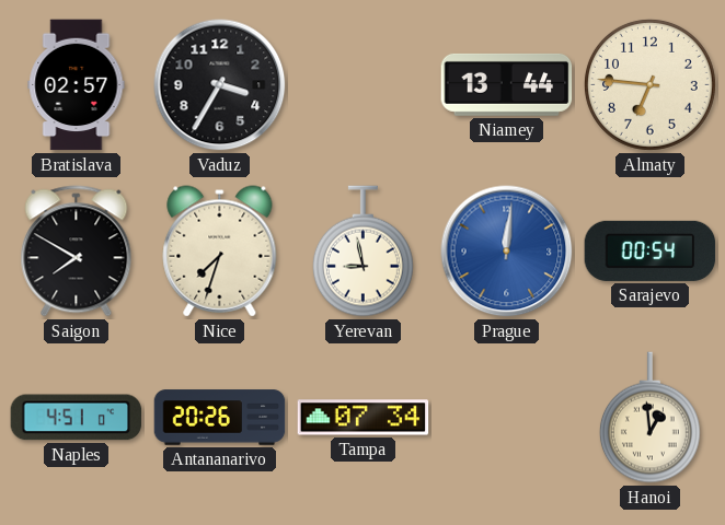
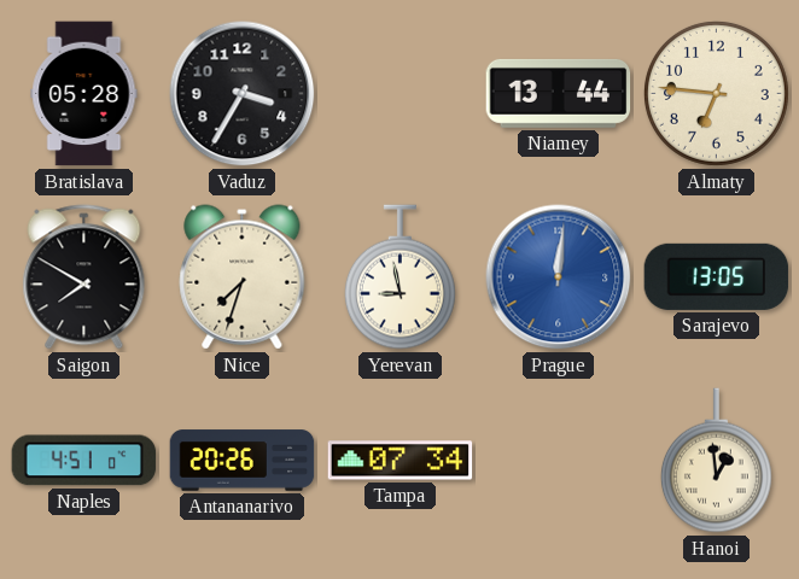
Bratislava: 02:57 -> 05:28
Sarajevo: 00:54 -> 13:05
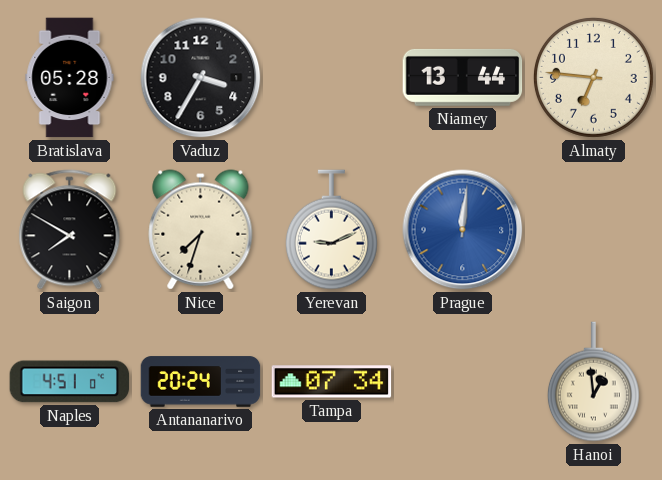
Yerevan: 8:58 -> 9:11
Sarajevo: 13:05 -> none
Antananarivo: 20:26 -> 20:24
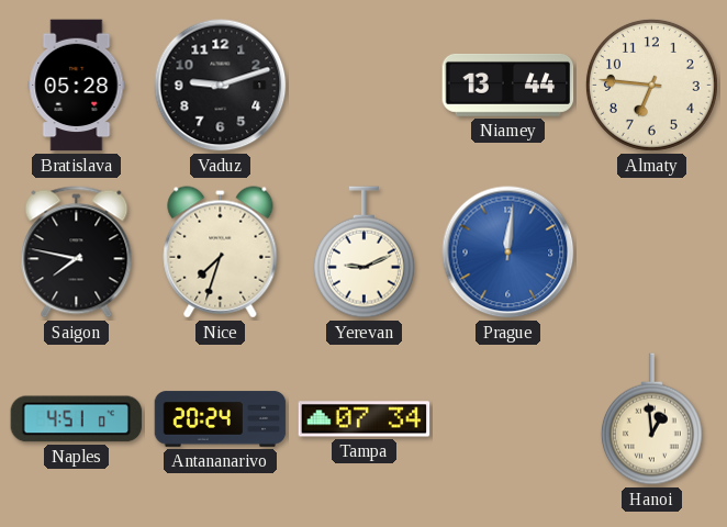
Vaduz: 3:35 -> 9:12
Saigon: 7:50 -> 7:47
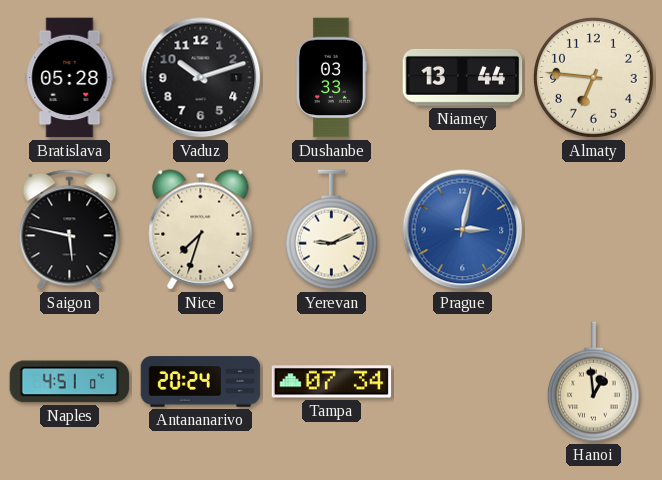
Vaduz: 9:12 -> 10:12
Dushanbe: none -> 03:33
Saigon: 7:47 -> 5:47
Prague: 12:01 -> 3:02
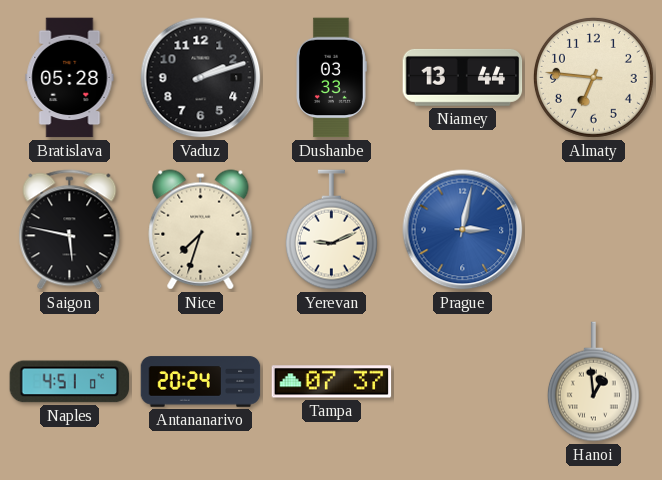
Vaduz: 10:12 -> 2:12
Tampa: 07:34 -> 07:37
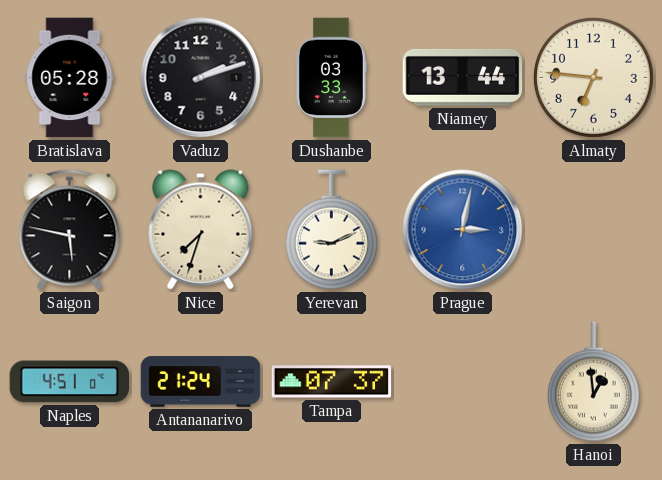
Antananarivo: 20:24 -> 21:24
